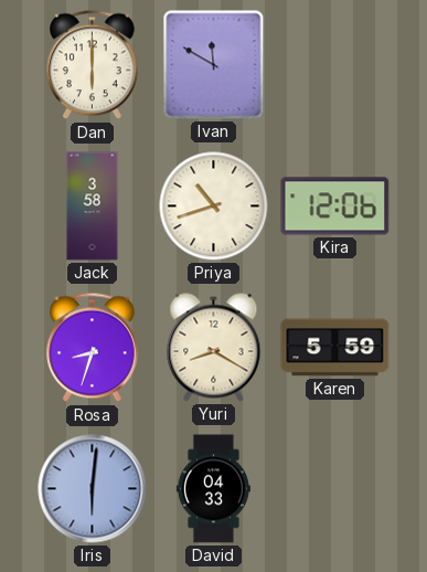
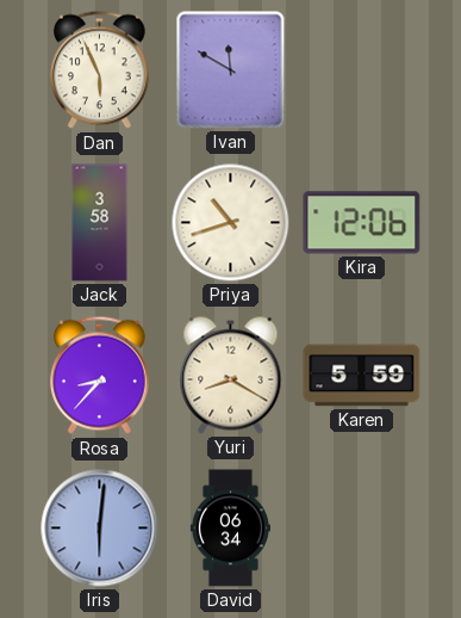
Dan: 6:00 -> 5:56
Rosa: 8:33 -> 8:37
David: 04:33 -> 06:34
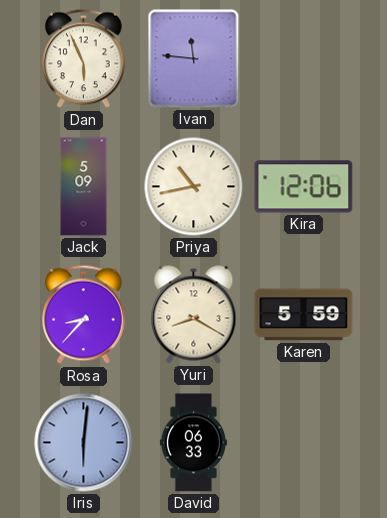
Ivan: 11:50 -> 11:46
Jack: 3:58 -> 5:09
Priya: 10:42 -> 10:43
David: 06:34 -> 06:33
